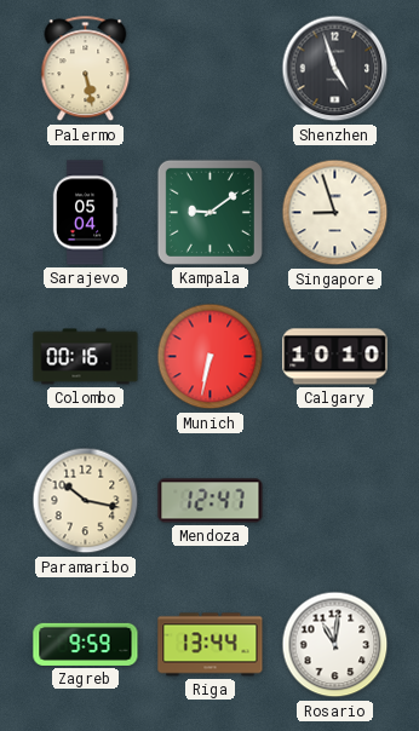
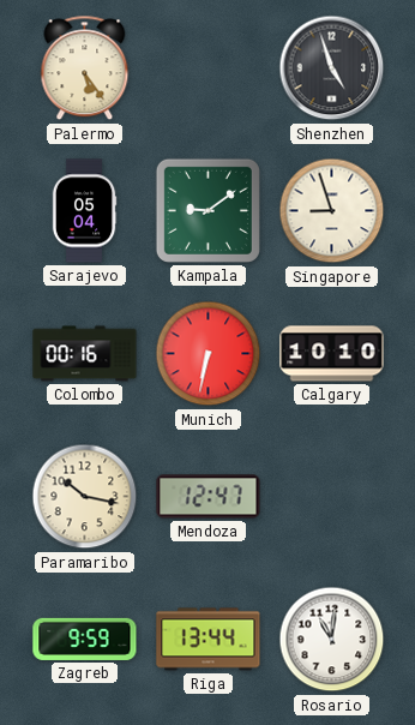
Palermo: 5:28 -> 5:24
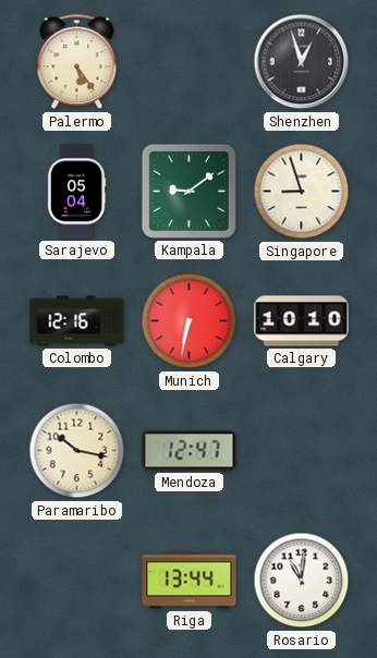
Shenzhen: 4:57 -> 12:57
Colombo: 00:16 -> 12:16
Zagreb: 9:59 -> none
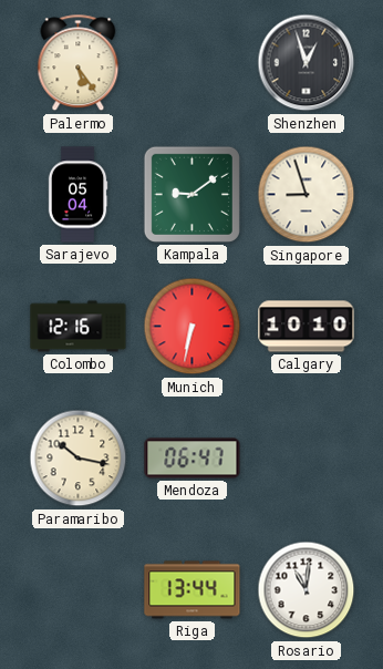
Mendoza: 12:47 -> 06:47
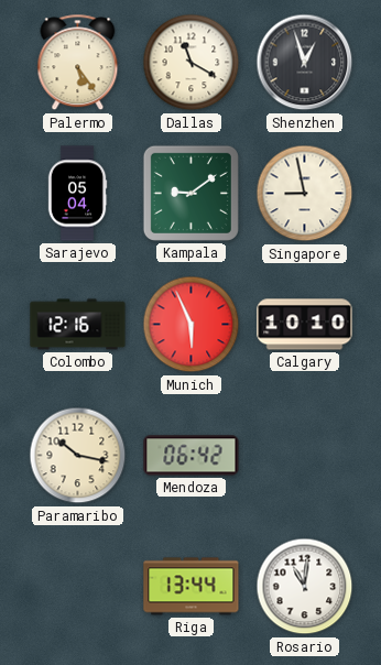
Dallas: none -> 11:20
Singapore: 8:57 -> 8:58
Munich: 6:32 -> 5:56
Mendoza: 06:47 -> 06:42
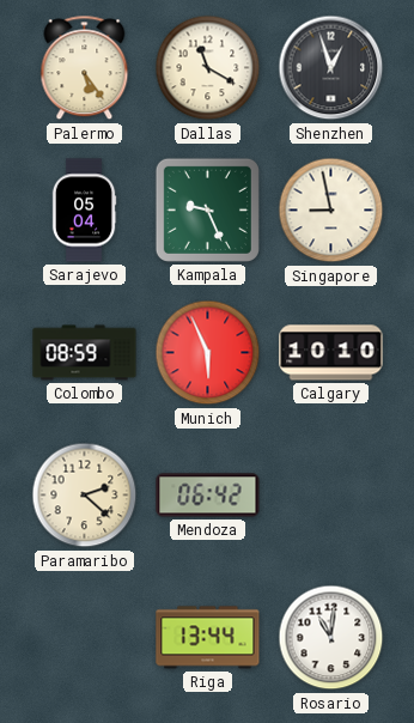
Kampala: 9:09 -> 9:26
Colombo: 12:16 -> 08:59
Paramaribo: 10:17 -> 2:22
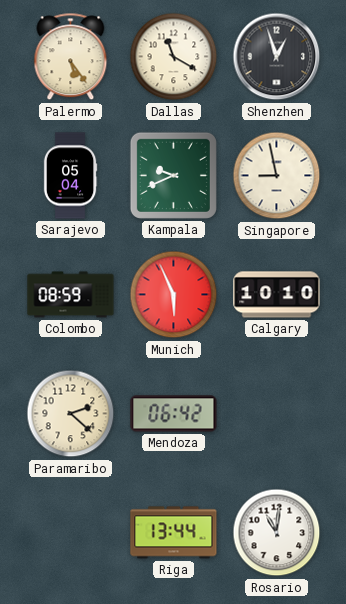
Kampala: 9:26 -> 9:41
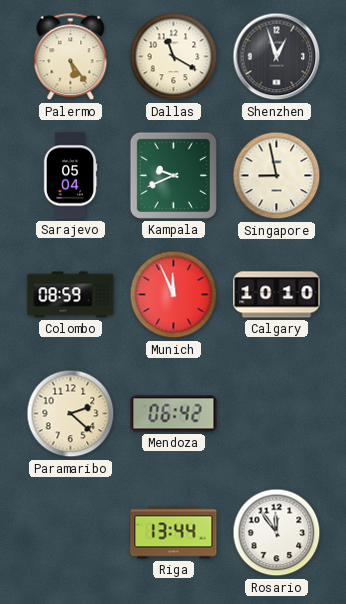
Munich: 5:56 -> 11:56
Rosario: 11:01 -> 11:54
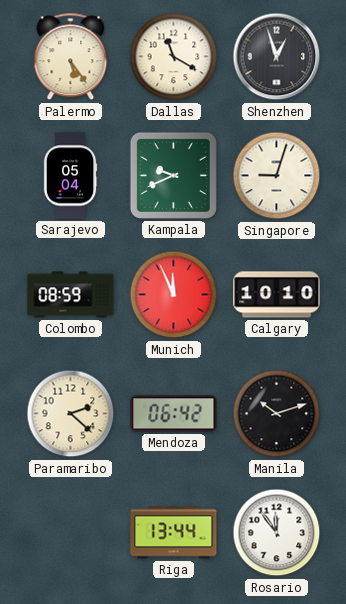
Singapore: 8:58 -> 9:03
Manila: none -> 10:12
